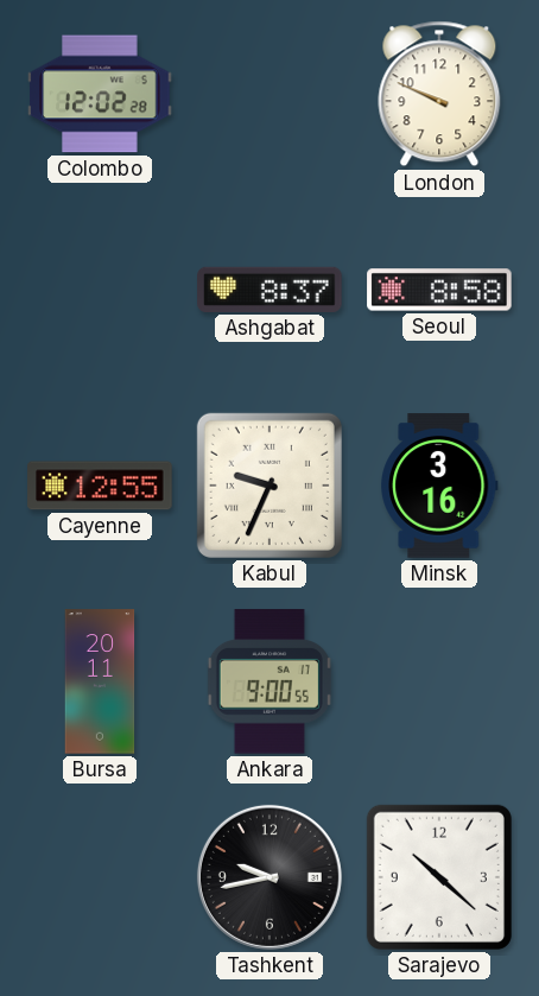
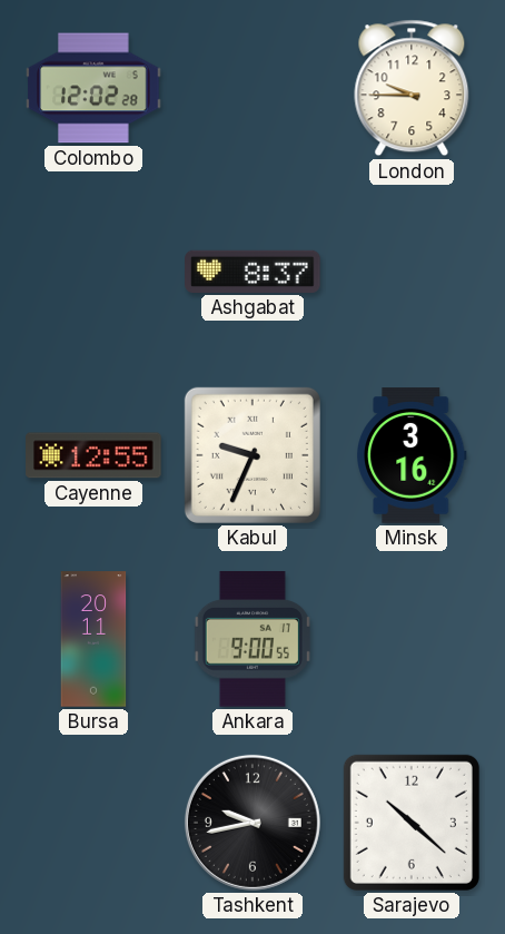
London: 9:49 -> 9:45
Seoul: 8:58 -> none
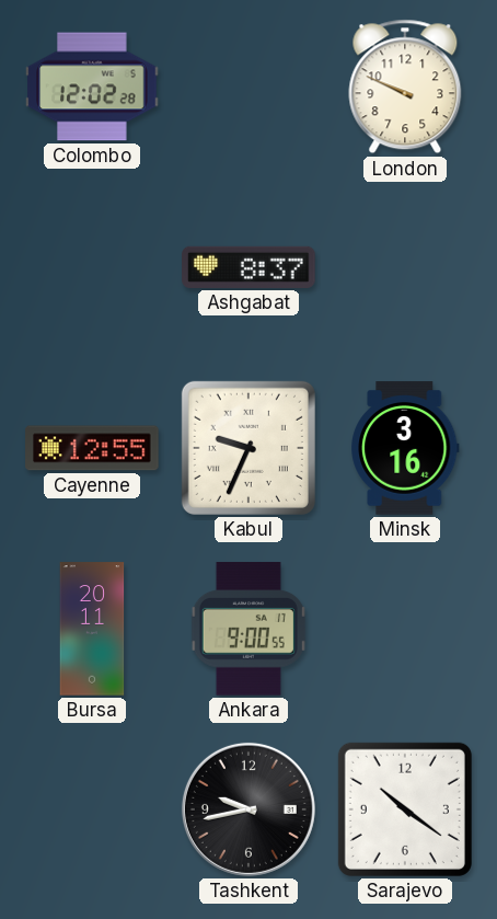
London: 9:45 -> 9:49
Sarajevo: 10:22 -> 10:21
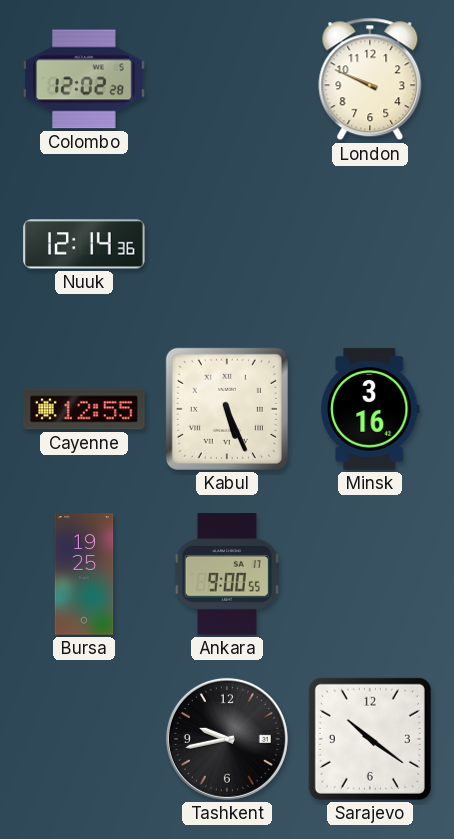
Nuuk: none -> 12:14
Ashgabat: 8:37 -> none
Kabul: 9:34 -> 5:26
Bursa: 20:11 -> 19:25
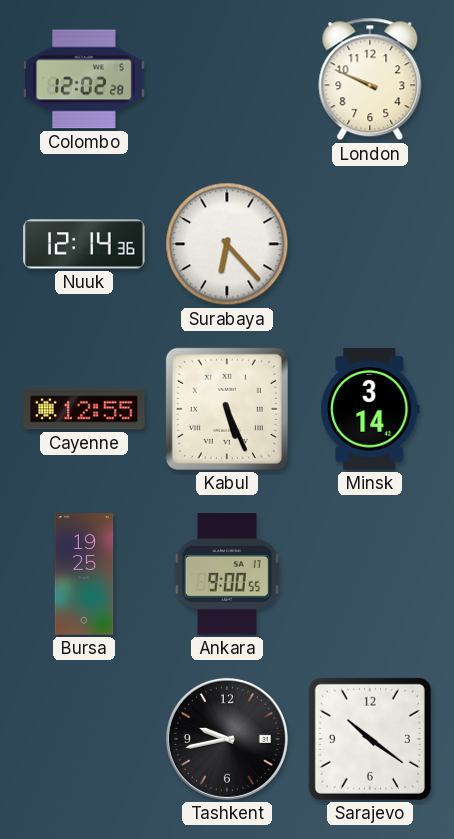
Surabaya: none -> 6:23
Minsk: 3:16 -> 3:14
